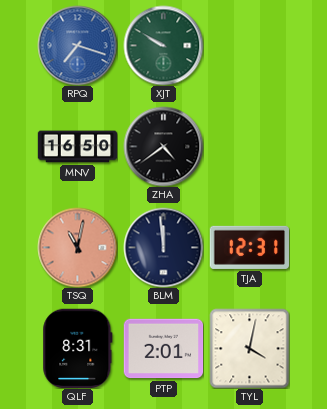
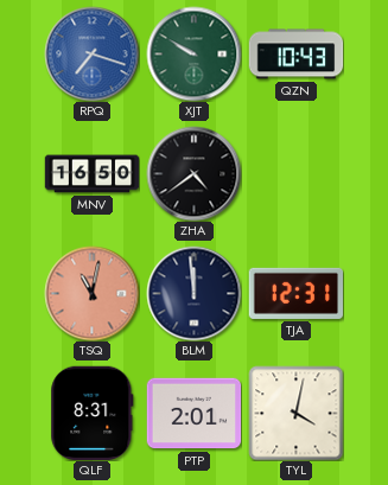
QZN: none -> 10:43
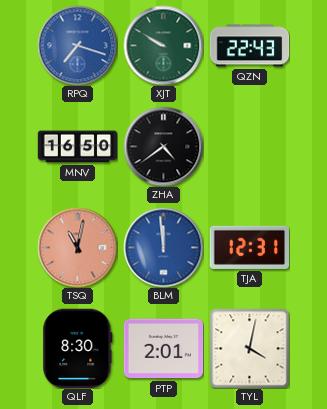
QZN: 10:43 -> 22:43
BLM dial: navy -> blue
QLF: 8:31 -> 8:30
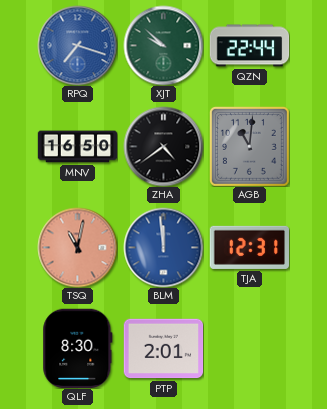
XJT: 9:50 -> 9:52
QZN: 22:43 -> 22:44
AGB: none -> 11:01
TYL: 4:02 -> none
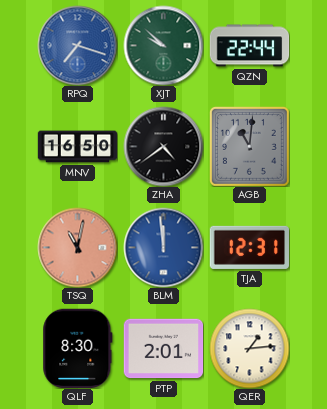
QER: none -> 1:14
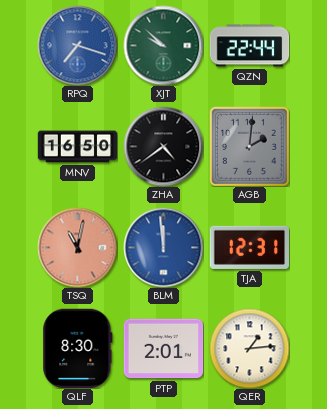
AGB: 11:01 -> 2:01
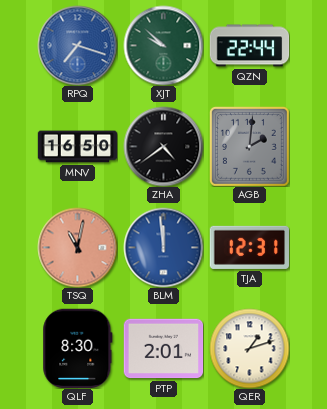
QER: 1:14 -> 1:12
